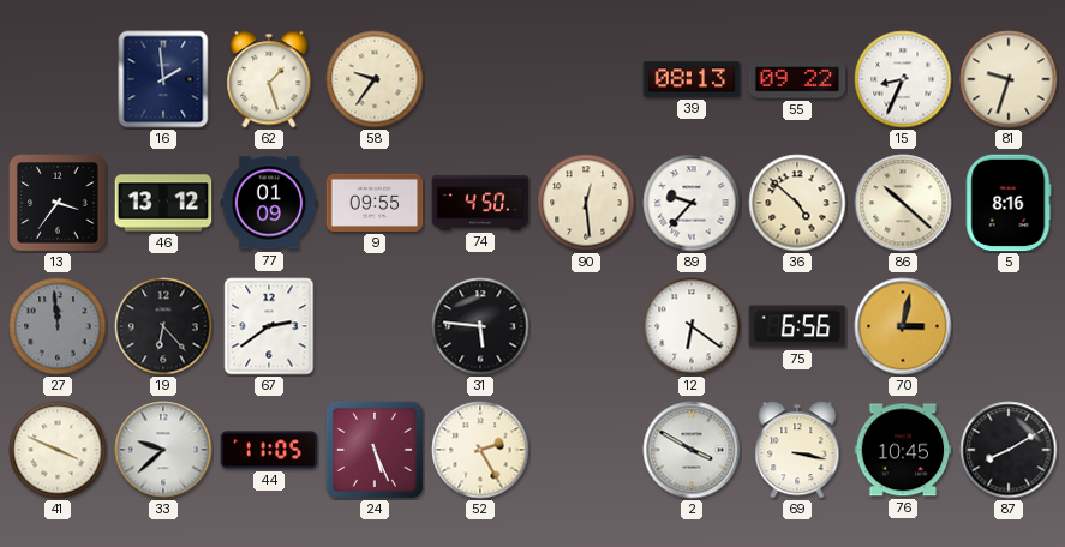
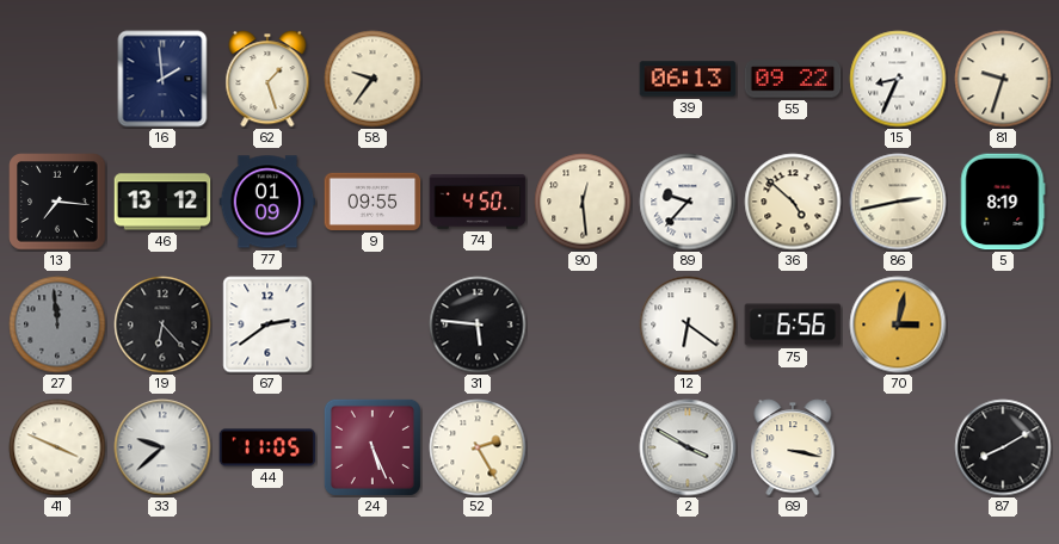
39: 08:13 -> 06:13
13: 3:36 -> 7:16
86: 10:22 -> 2:43
5: 8:16 -> 8:19
76: 10:45 -> none
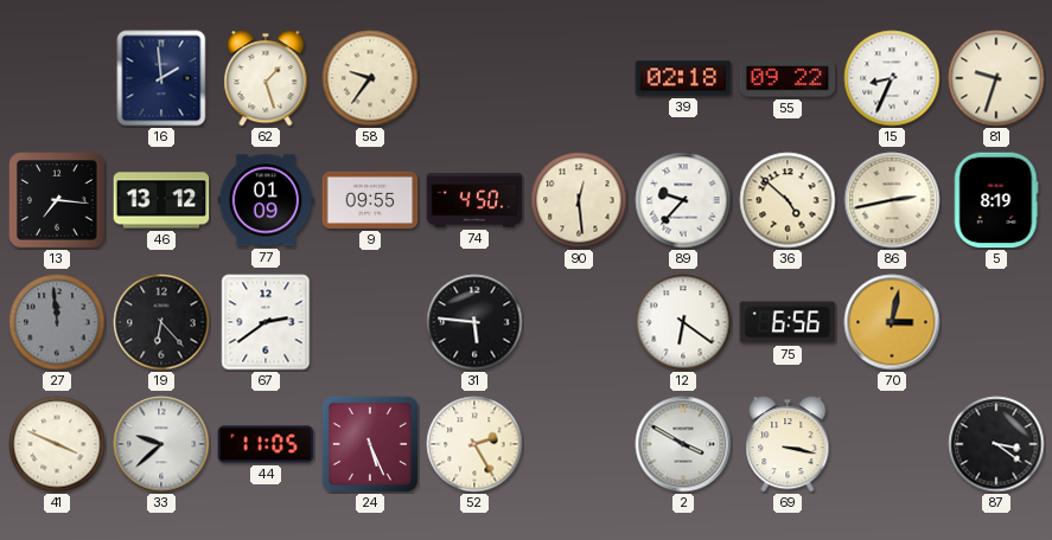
39: 06:13 -> 02:18
87: 8:10 -> 3:21
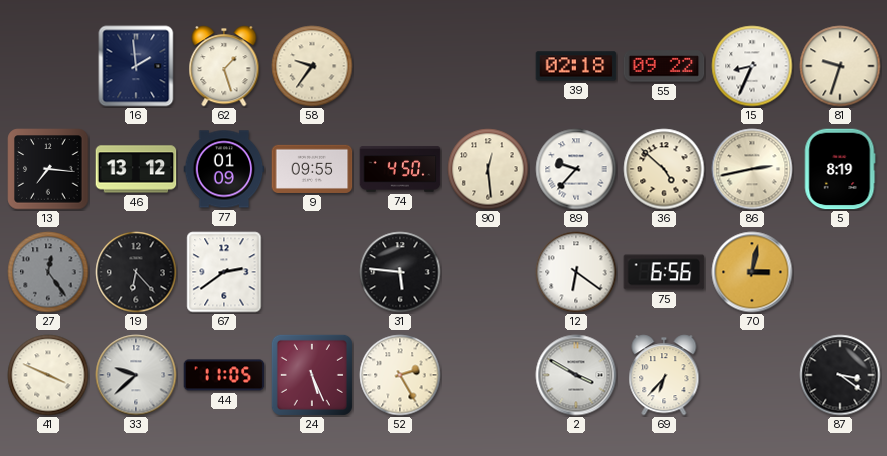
27: 11:59 -> 12:24
69: 3:17 -> 6:37
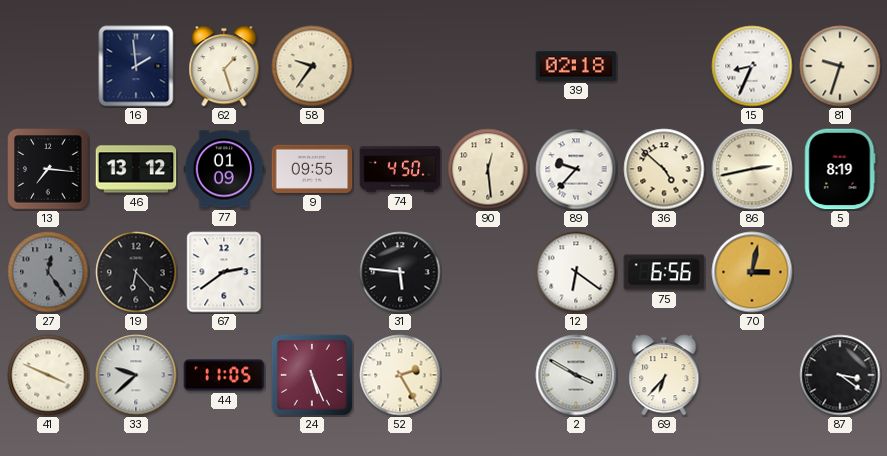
55: 09:22 -> none
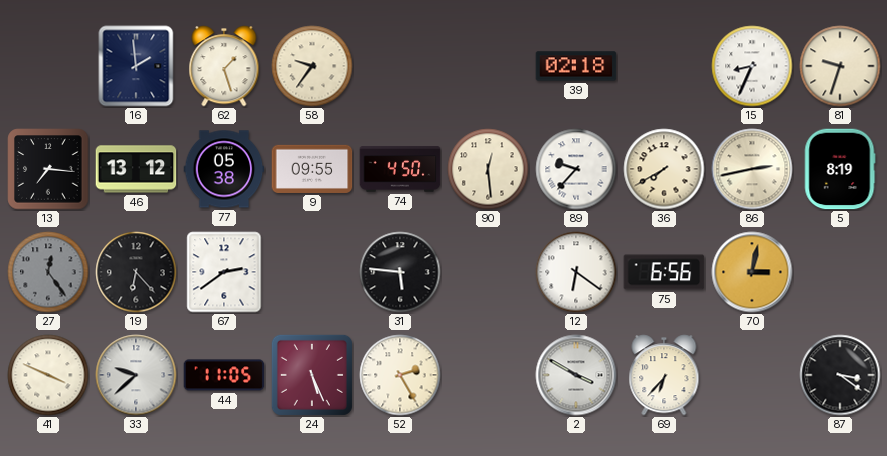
77: 01:09 -> 05:38
36: 4:52 -> 7:40
